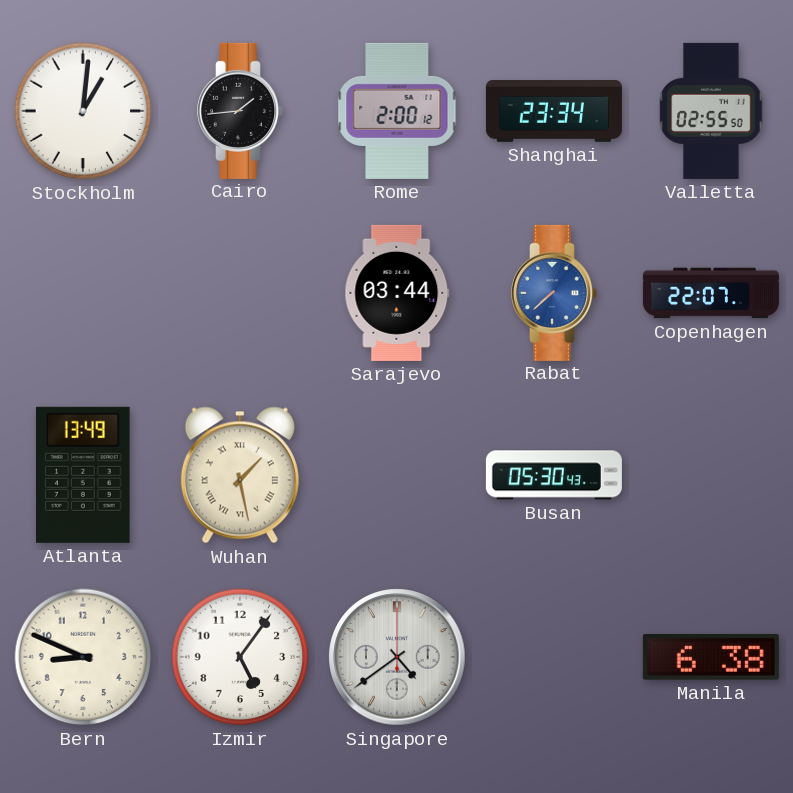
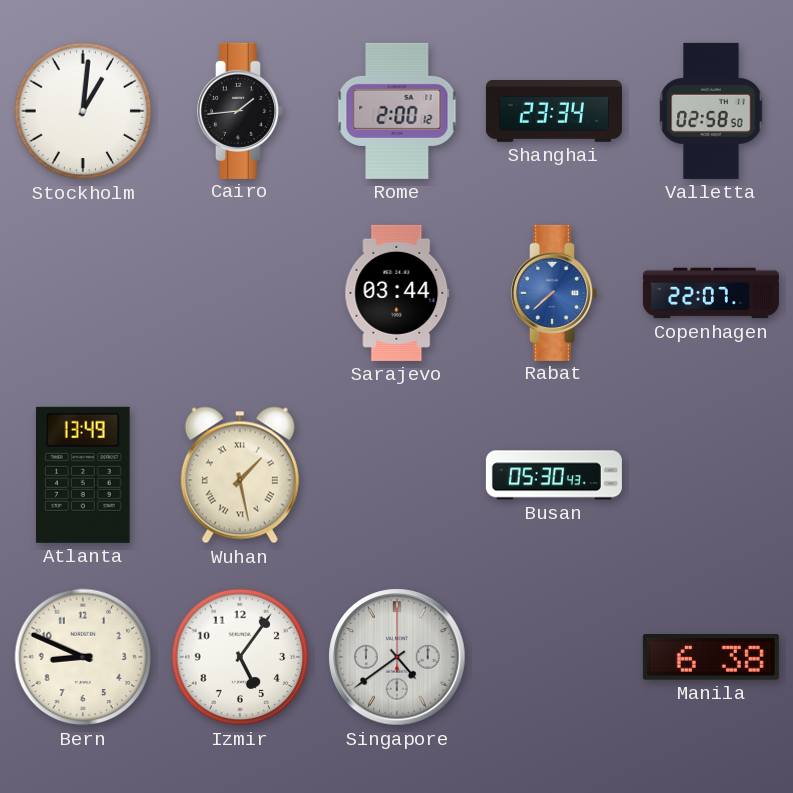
Valletta: 02:55 -> 02:58
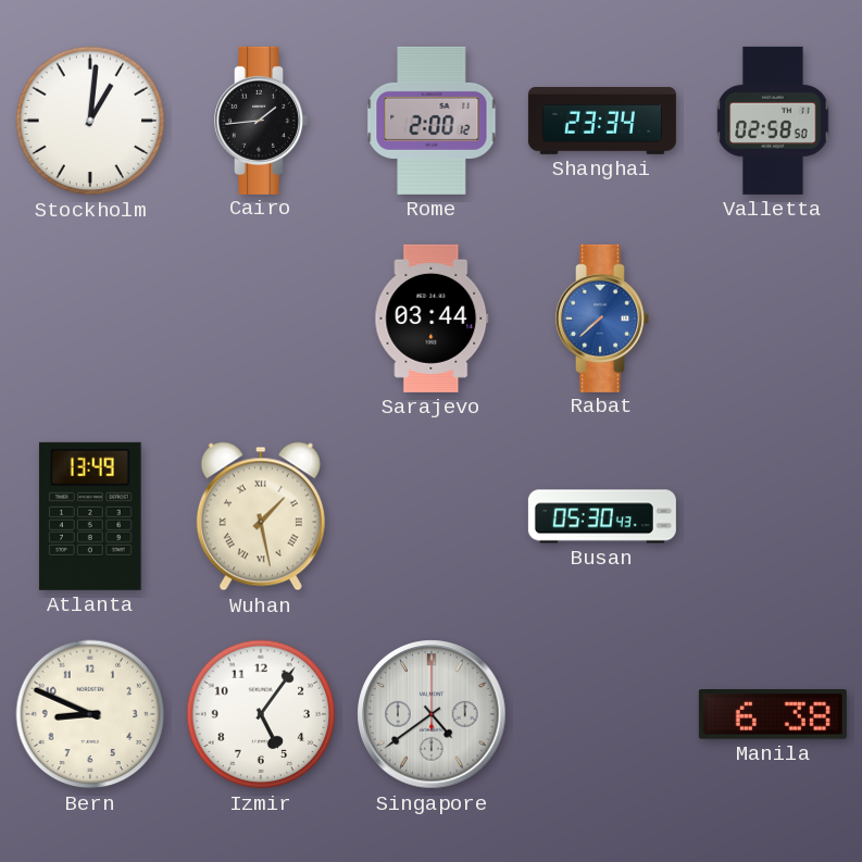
Copenhagen: 22:07 -> none
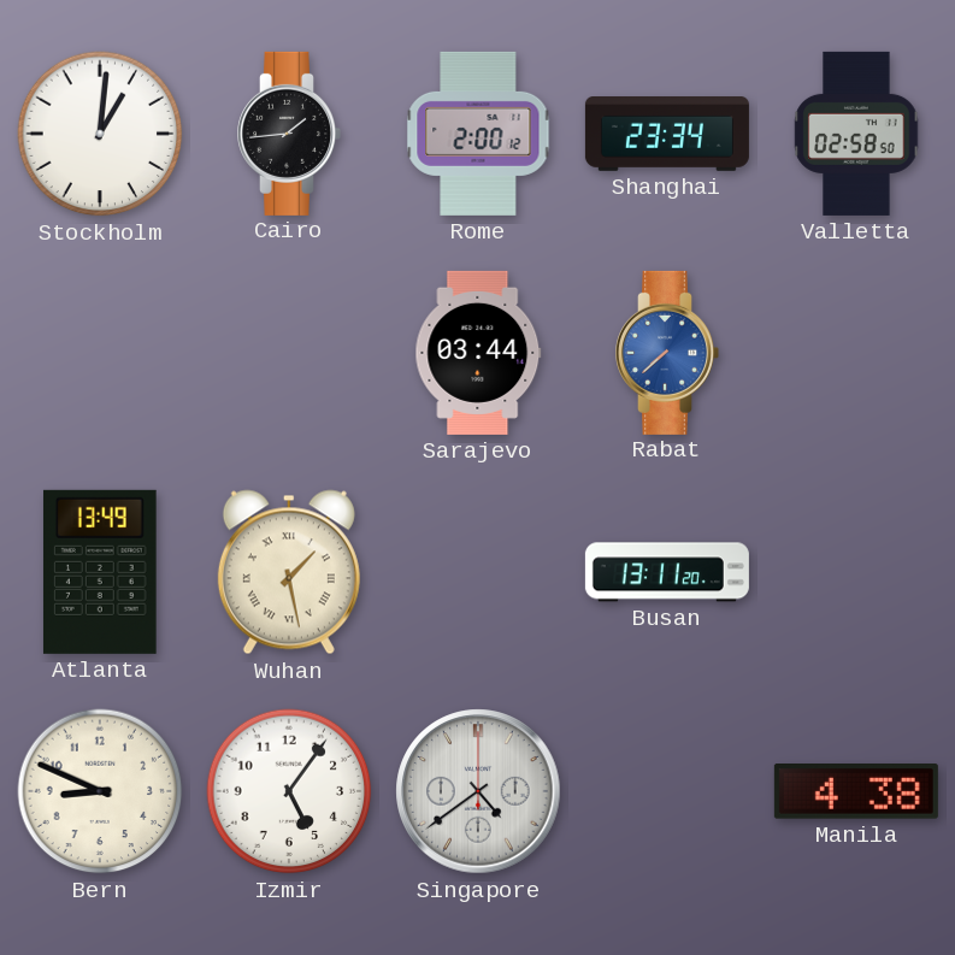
Busan: 05:30 -> 13:11
Manila: 6:38 -> 4:38
